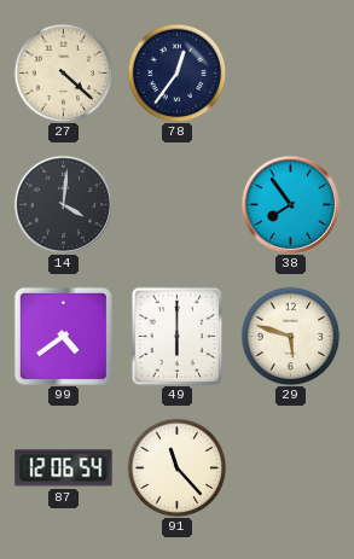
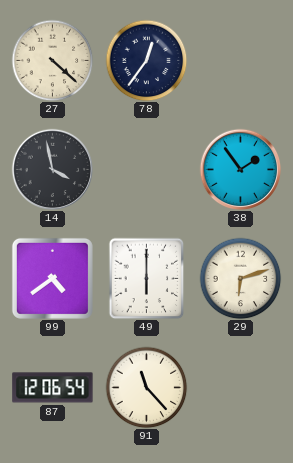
14: 4:01 -> 3:58
38: 7:54 -> 1:54
29: 5:48 -> 6:12
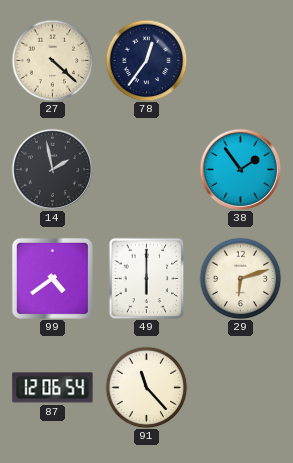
14: 3:58 -> 1:58
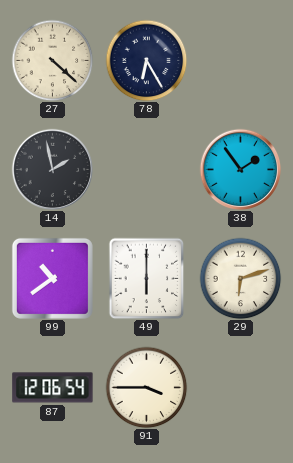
78: 12:36 -> 6:25
99: 4:39 -> 10:39
91: 11:23 -> 3:45
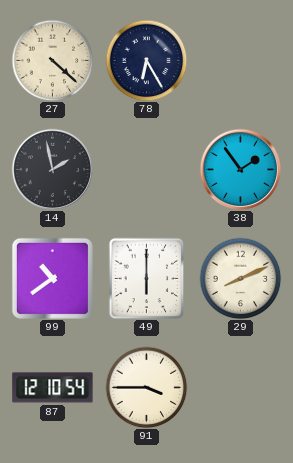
29: 6:12 -> 8:11
87: 12:06 -> 12:10
